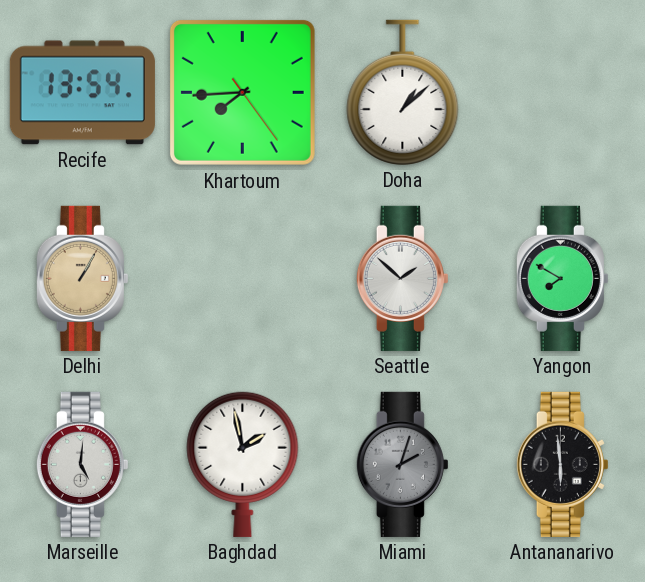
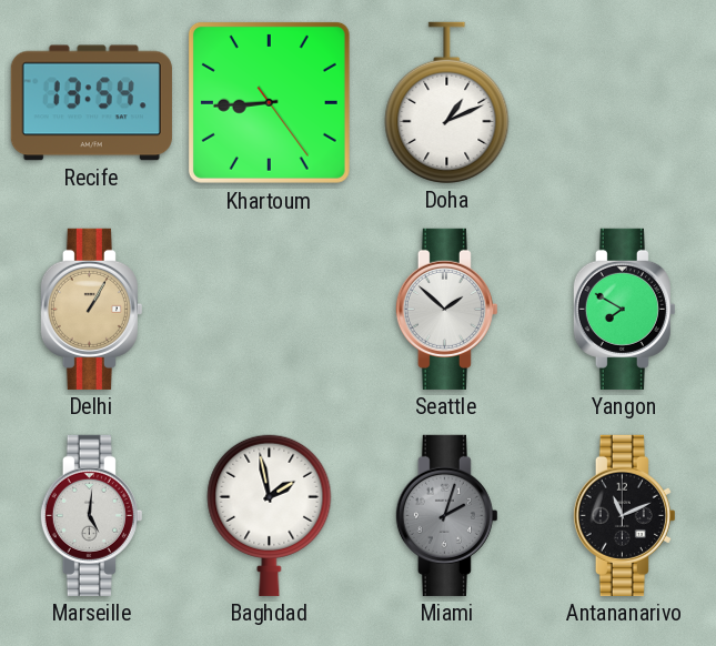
Khartoum: 7:44 -> 8:44
Doha: 1:08 -> 1:11
Antananarivo: 5:59 -> 11:11
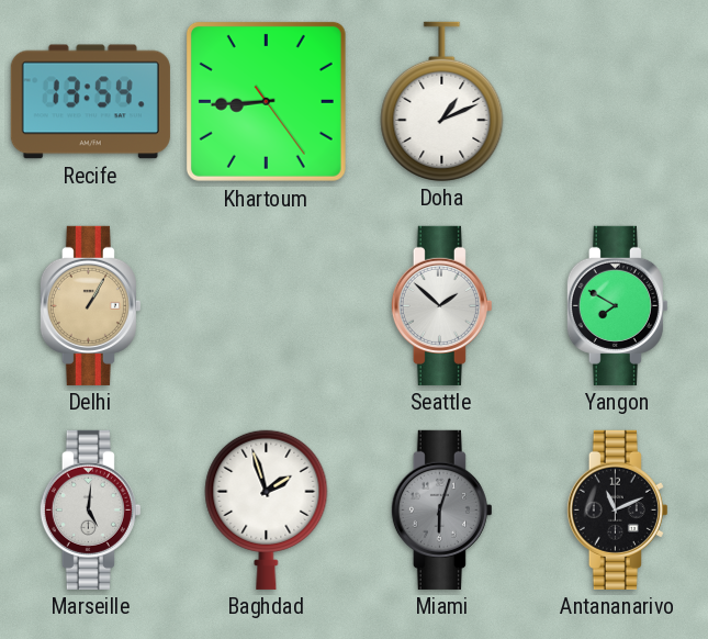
Baghdad: 1:58 -> 1:57
Miami: 2:03 -> 6:03
